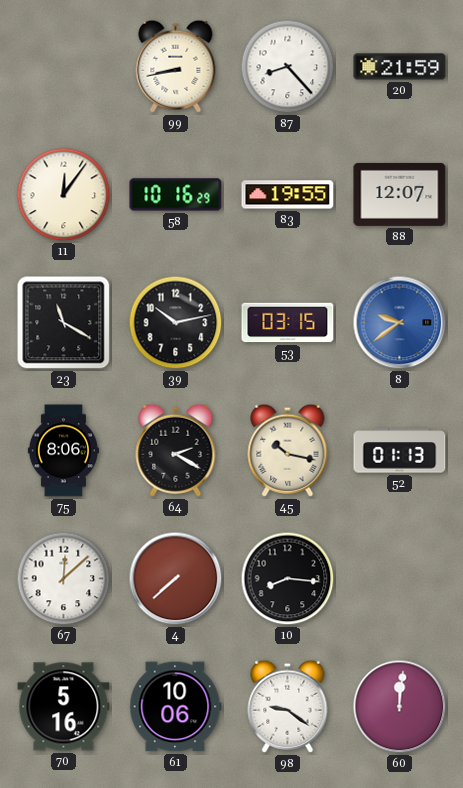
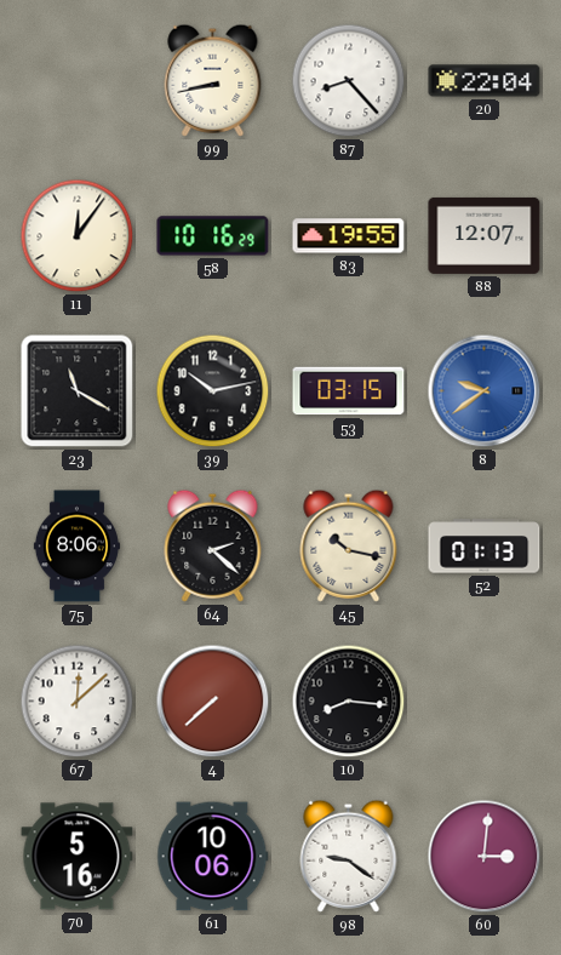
20: 21:59 -> 22:04
64: 2:20 -> 2:22
60: 12:01 -> 3:01
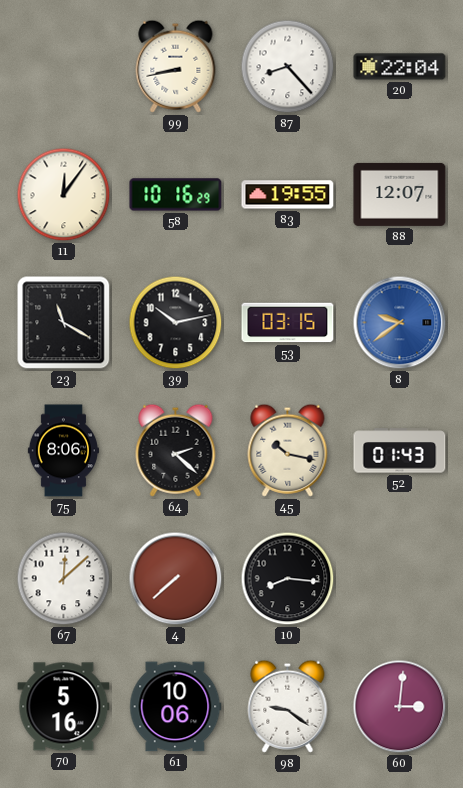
52: 01:13 -> 01:43
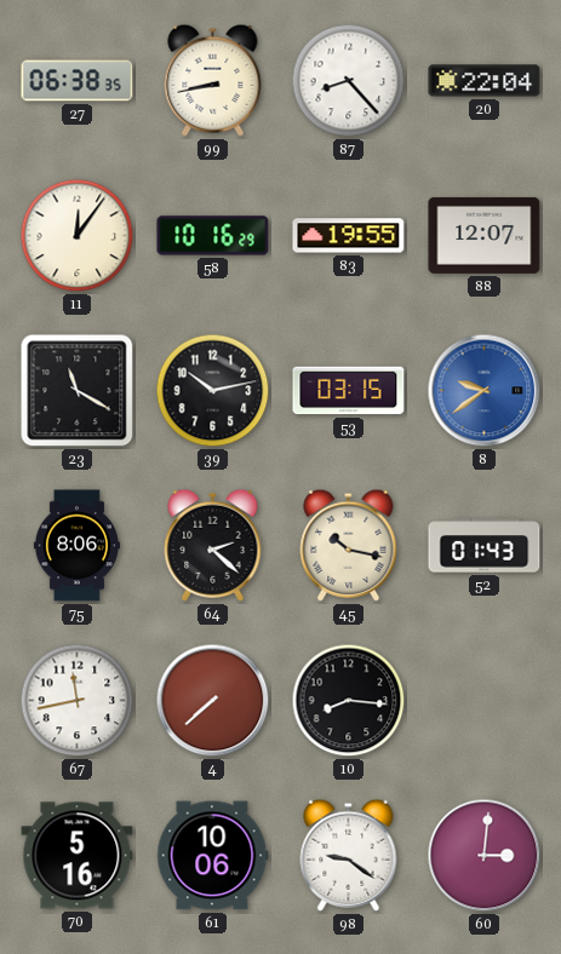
27: none -> 06:38
67: 12:08 -> 11:43
